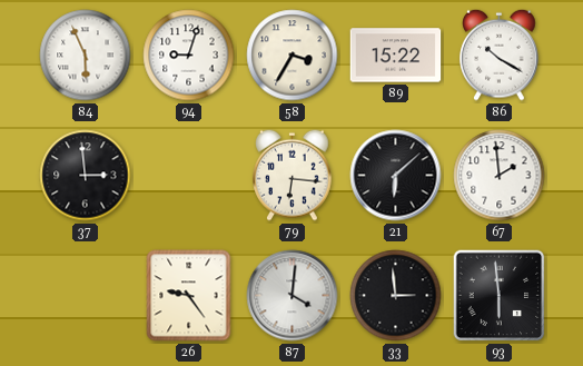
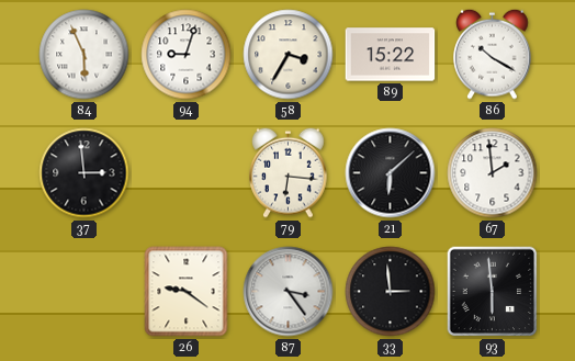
26: 9:24 -> 9:21
87: 4:01 -> 3:24
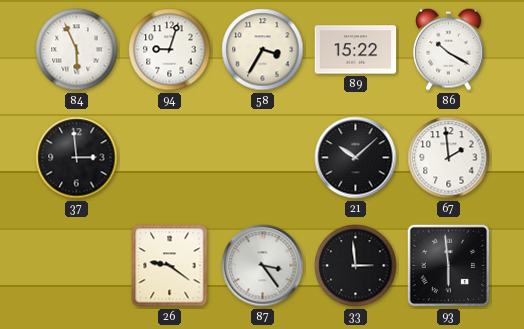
79: 6:16 -> none
21: 6:08 -> 10:08
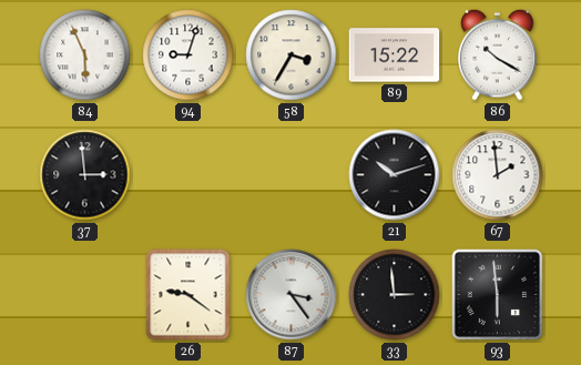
21: 10:08 -> 10:12
